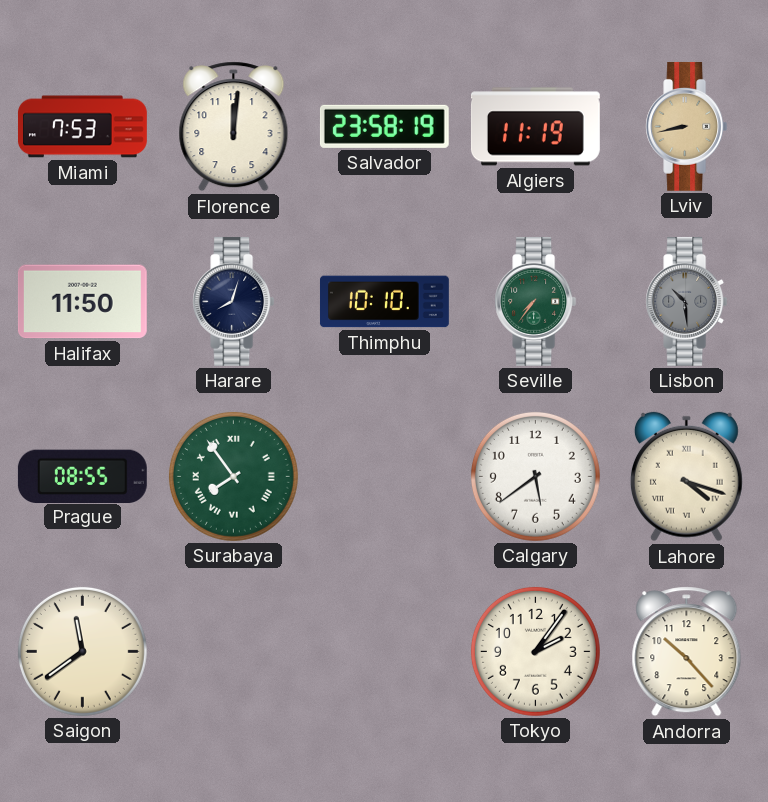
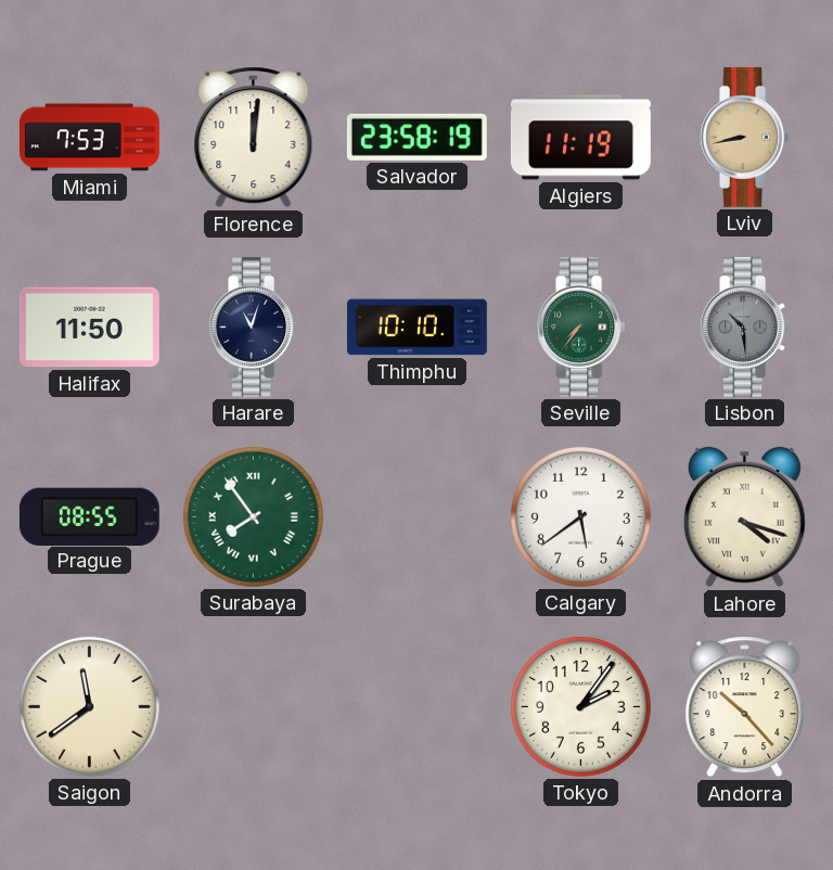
Harare: 8:03 -> 11:03
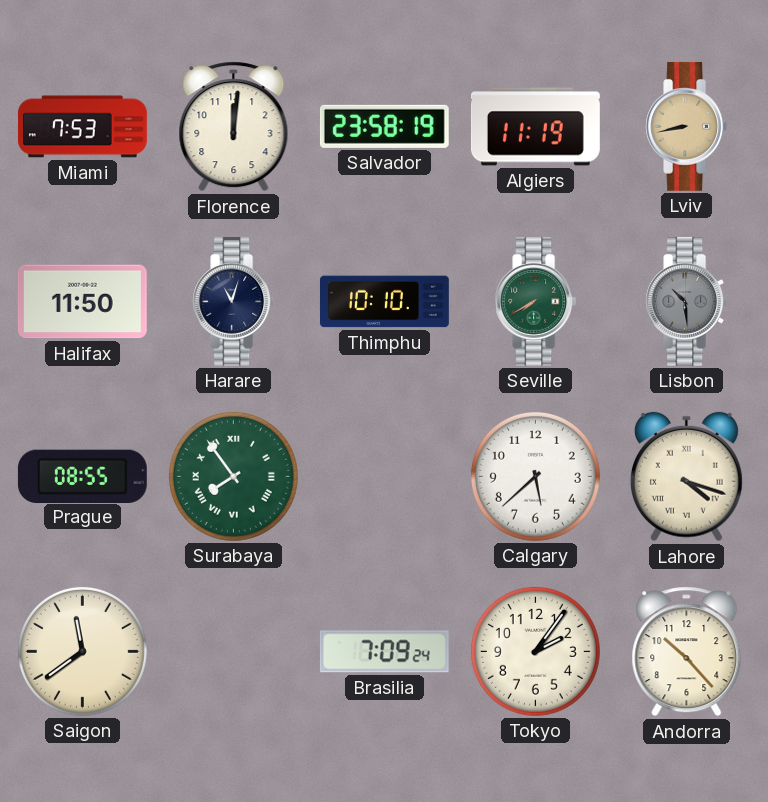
Seville: 7:36 -> 7:40
Calgary: 5:39 -> 5:38
Brasilia: none -> 7:09
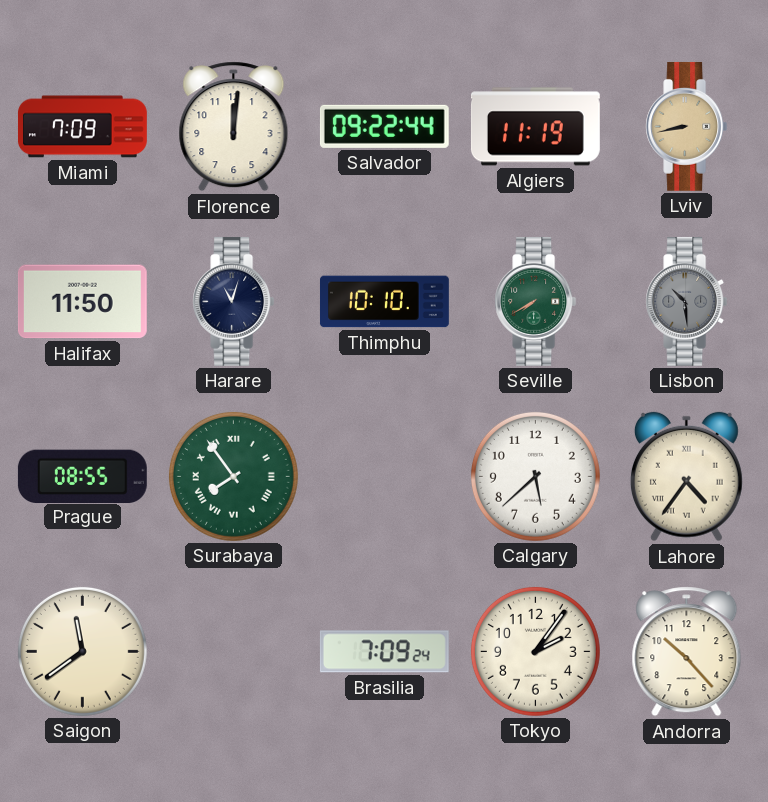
Miami: 7:53 -> 7:09
Salvador: 23:58 -> 09:22
Lahore: 4:18 -> 4:36
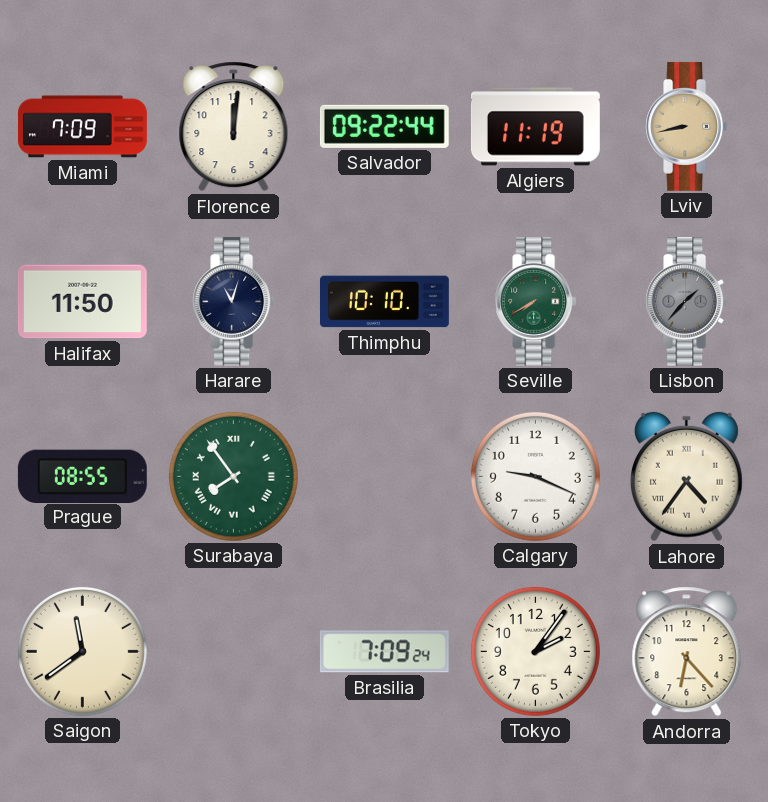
Lisbon: 10:29 -> 1:37
Calgary: 5:38 -> 9:19
Andorra: 10:23 -> 6:23
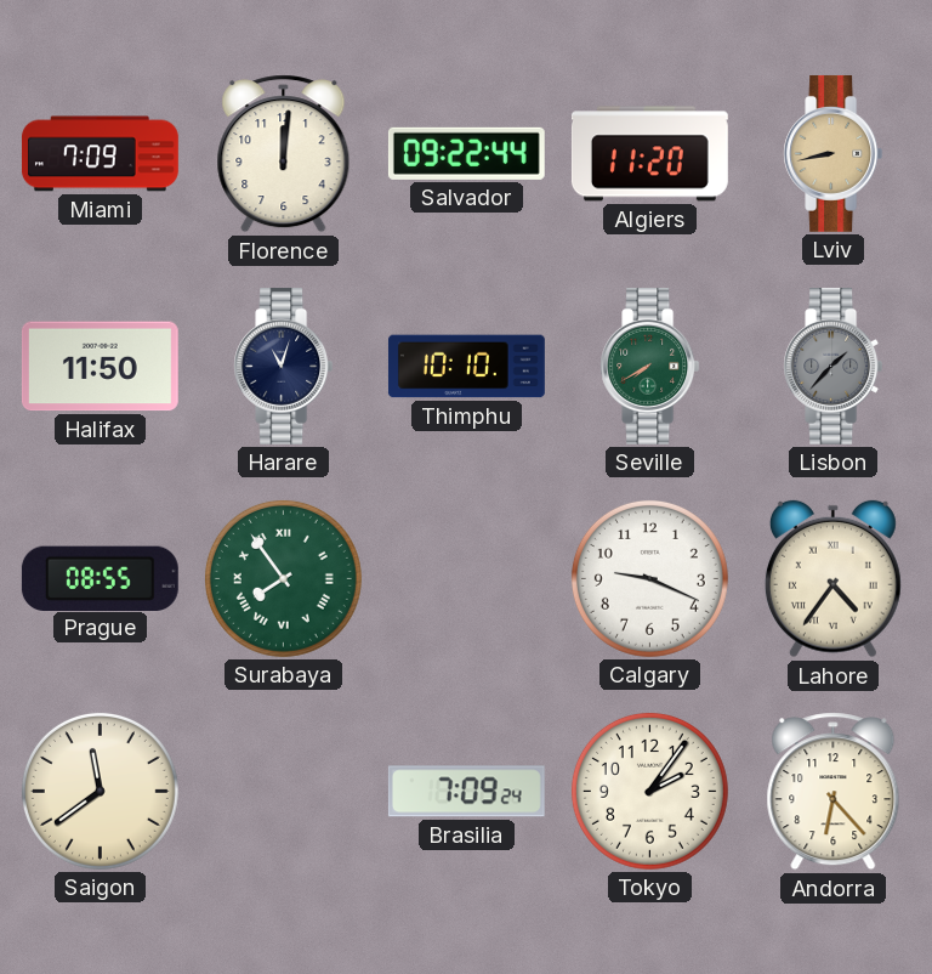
Algiers: 11:19 -> 11:20
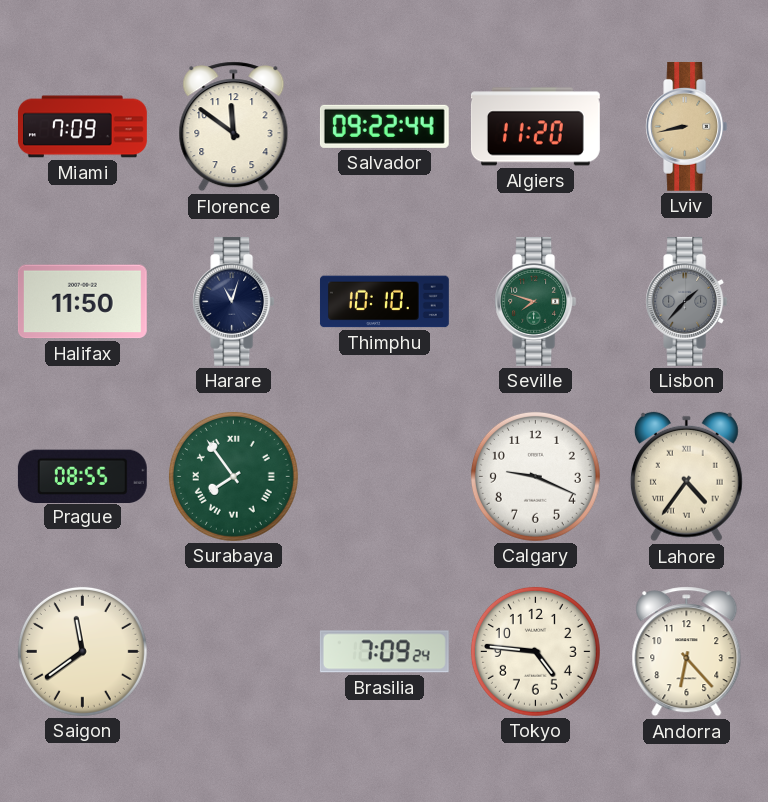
Florence: 12:01 -> 11:51
Seville: 7:40 -> 7:48
Tokyo: 2:06 -> 4:46
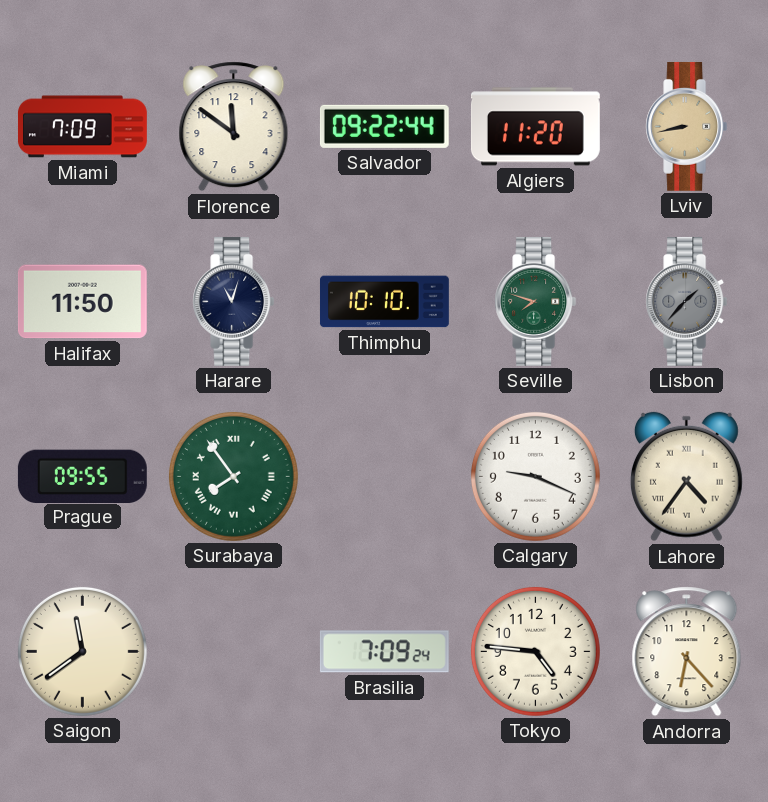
Prague: 08:55 -> 09:55
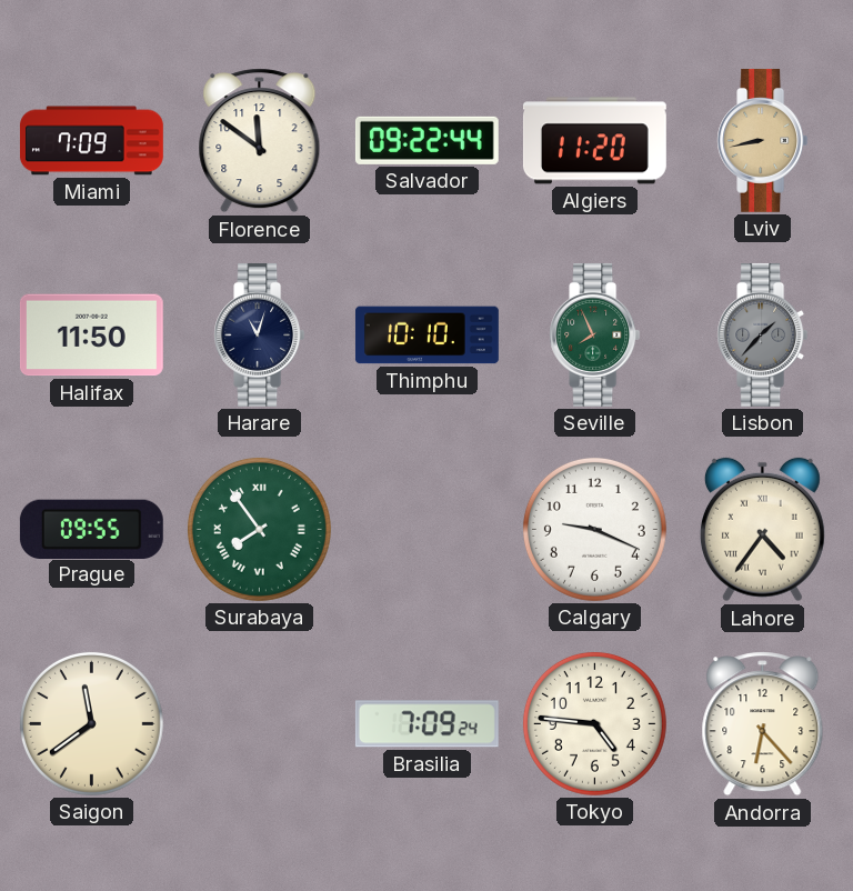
Seville: 7:48 -> 7:56
